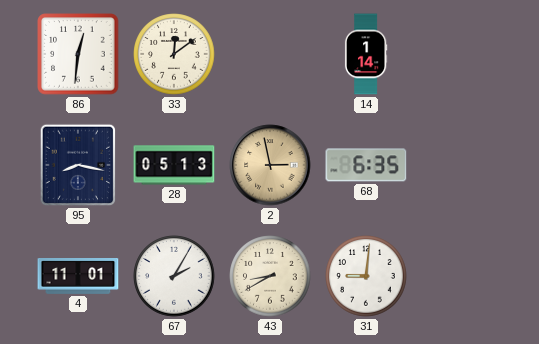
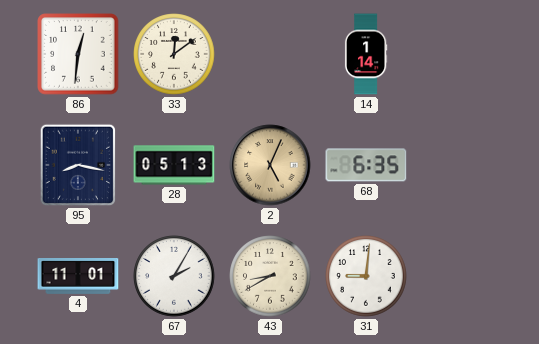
2: 2:58 -> 5:04
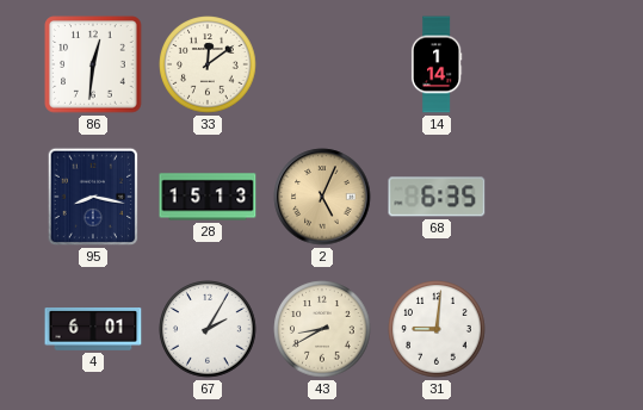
28: 05:13 -> 15:13
4: 11:01 -> 6:01
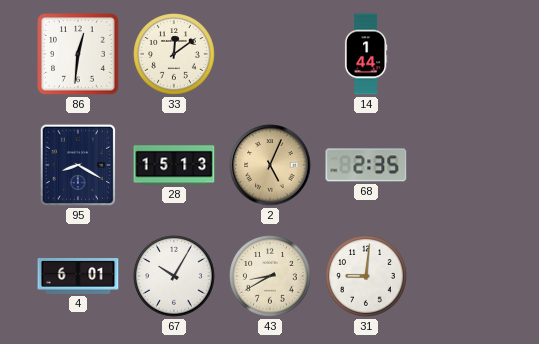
14: 1:14 -> 1:44
95: 8:17 -> 8:20
68: 6:35 -> 2:35
67: 2:05 -> 10:05
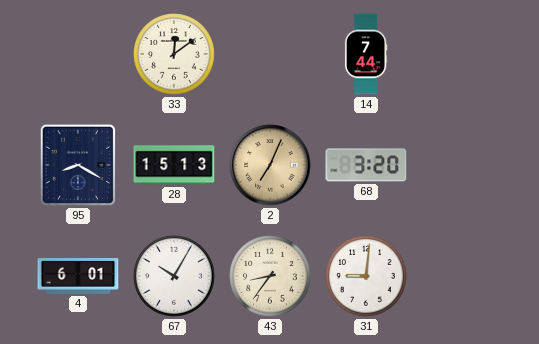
86: 12:31 -> none
14: 1:44 -> 7:44
2: 5:04 -> 7:04
68: 2:35 -> 3:20
43: 8:40 -> 8:36
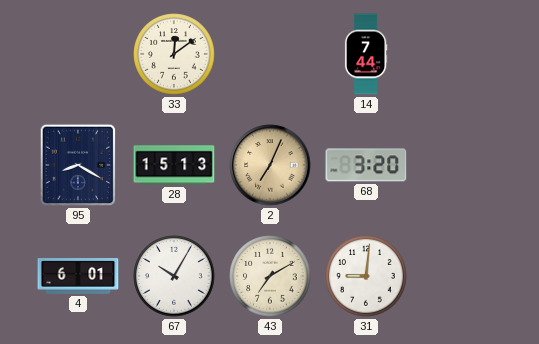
43: 8:36 -> 7:10
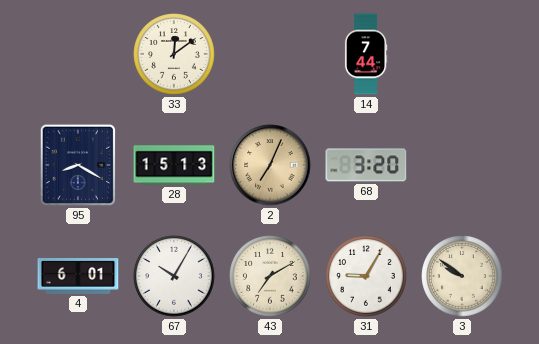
31: 9:01 -> 9:05
3: none -> 9:51
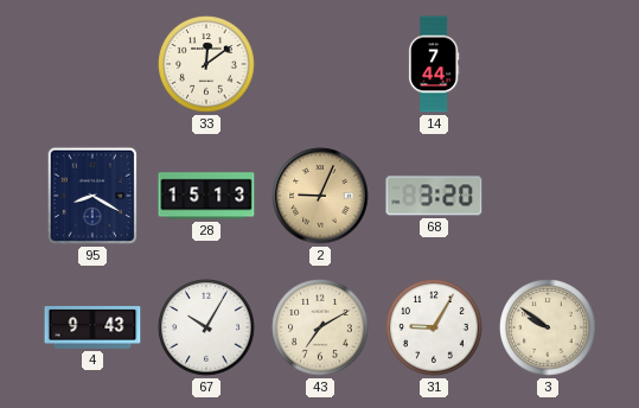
2: 7:04 -> 9:04
4: 6:01 -> 9:43
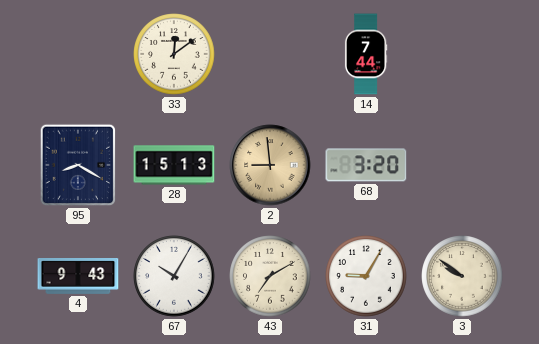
2: 9:04 -> 8:59
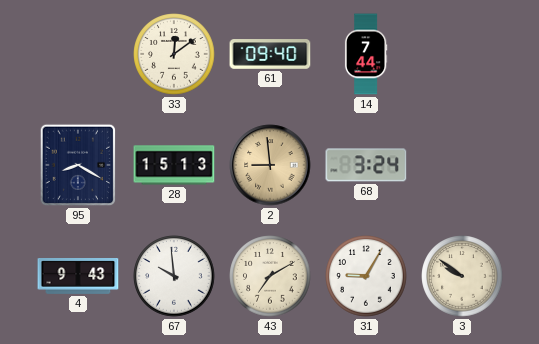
61: none -> 09:40
68: 3:20 -> 3:24
67: 10:05 -> 9:59
